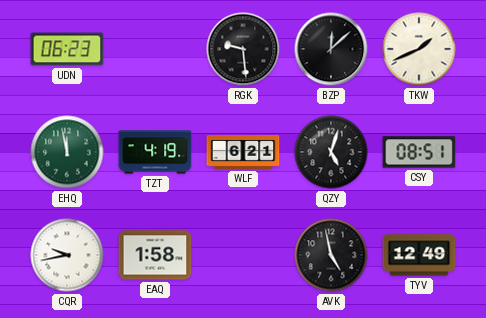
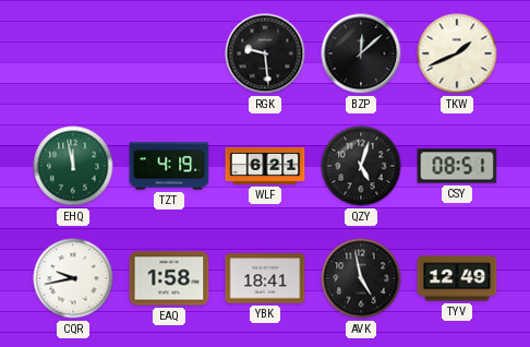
UDN: 06:23 -> none
YBK: none -> 18:41
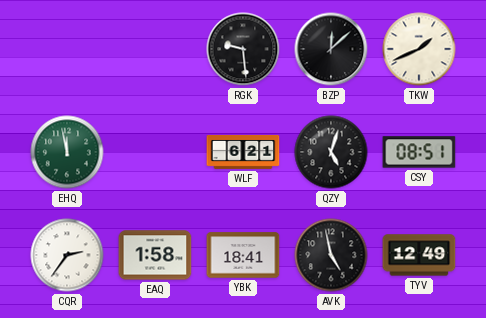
TZT: 4:19 -> none
CQR: 9:43 -> 2:36
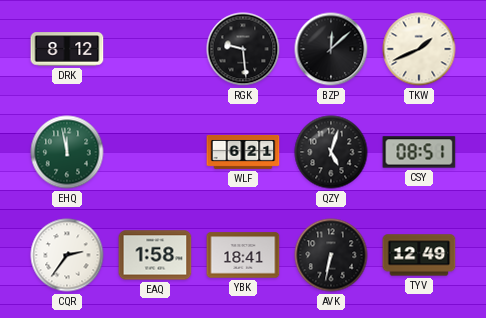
DRK: none -> 8:12
AVK: 4:58 -> 6:32
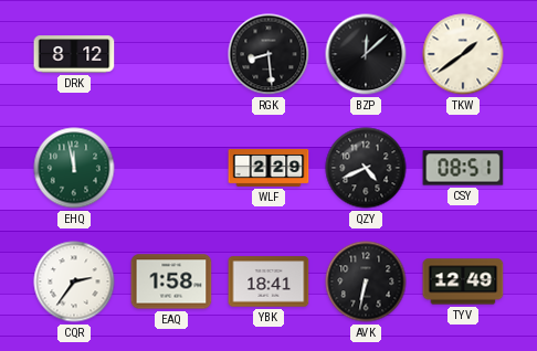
RGK: 9:29 -> 8:29
TKW: 1:41 -> 1:39
WLF: 6:21 -> 2:29
QZY: 5:03 -> 4:41
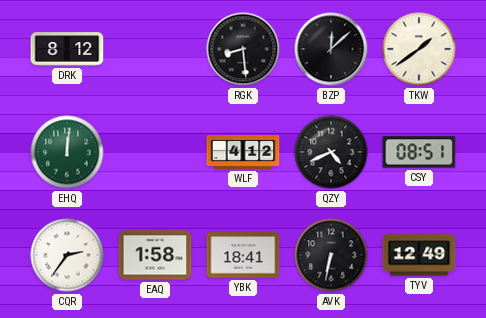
EHQ: 11:58 -> 12:01
WLF: 2:29 -> 4:12
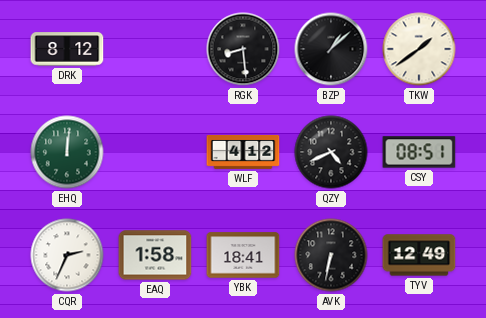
BZP: 12:08 -> 1:08
CQR: 2:36 -> 2:34
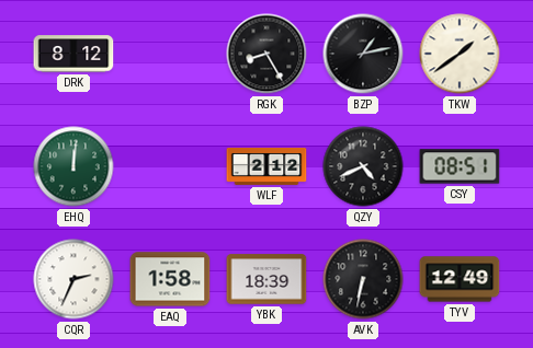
RGK: 8:29 -> 8:25
BZP: 1:08 -> 1:13
WLF: 4:12 -> 2:12
YBK: 18:41 -> 18:39
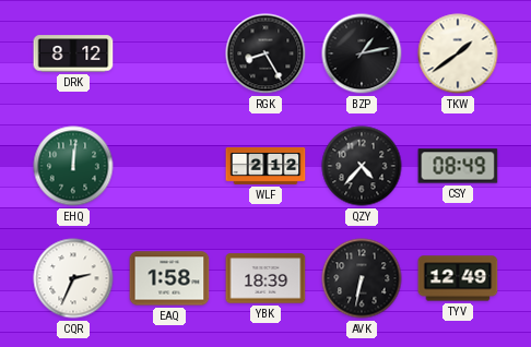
QZY: 4:41 -> 4:37
CSY: 08:51 -> 08:49
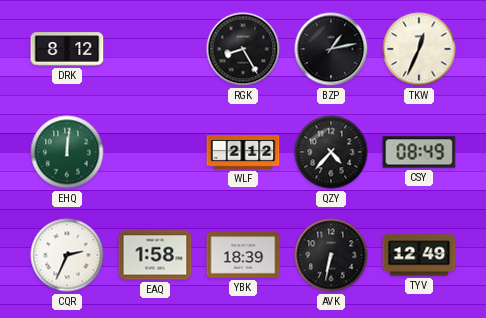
TKW: 1:39 -> 12:34
